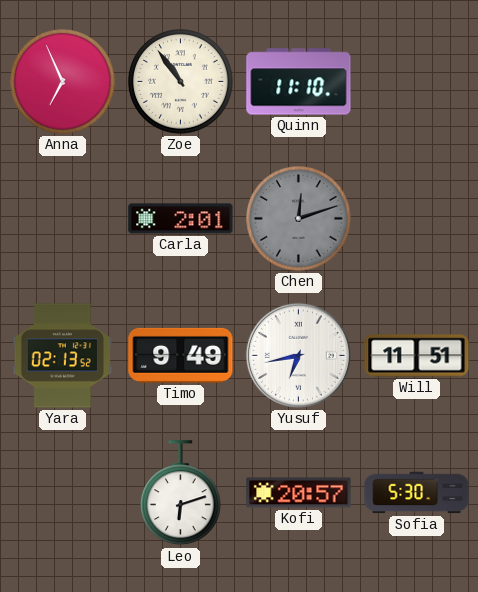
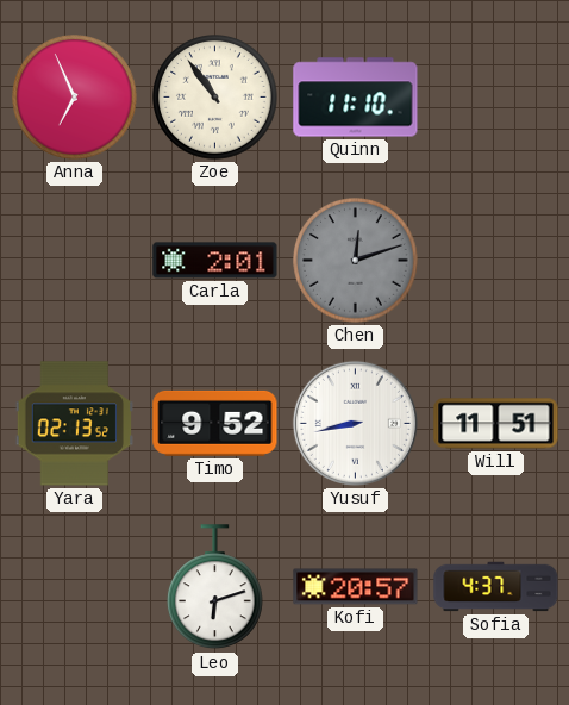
Timo: 9:49 -> 9:52
Yusuf: 6:43 -> 8:43
Sofia: 5:30 -> 4:37
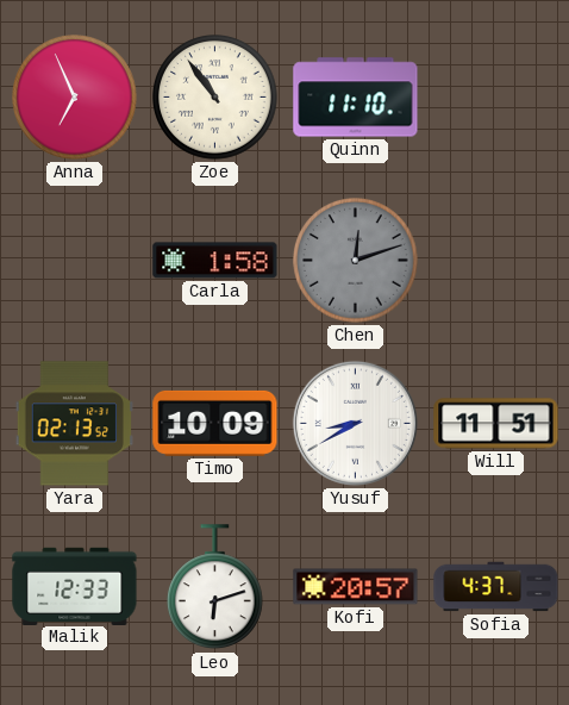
Carla: 2:01 -> 1:58
Timo: 9:52 -> 10:09
Yusuf: 8:43 -> 8:40
Malik: none -> 12:33
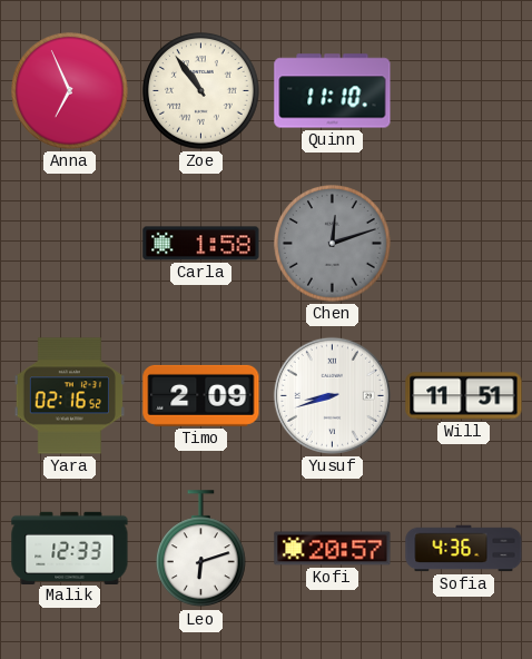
Yara: 02:13 -> 02:16
Timo: 10:09 -> 2:09
Yusuf: 8:40 -> 8:42
Sofia: 4:37 -> 4:36
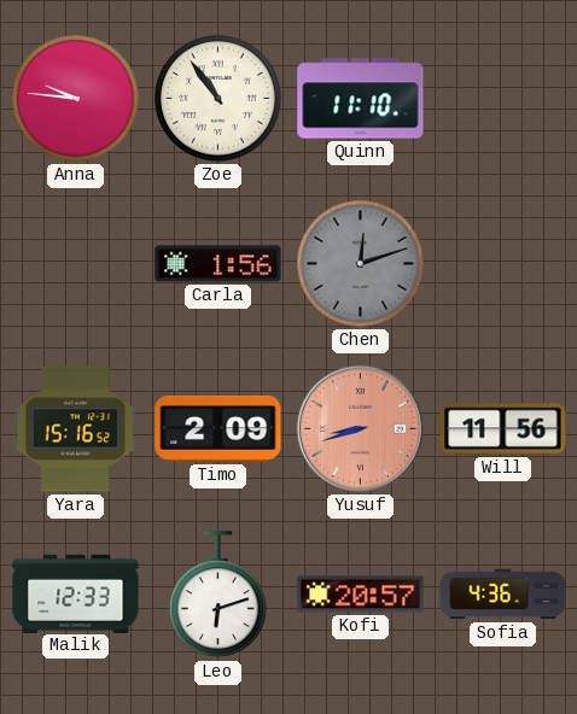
Anna: 6:56 -> 9:46
Carla: 1:58 -> 1:56
Yara: 02:16 -> 15:16
Yusuf dial: white -> salmon
Will: 11:51 -> 11:56
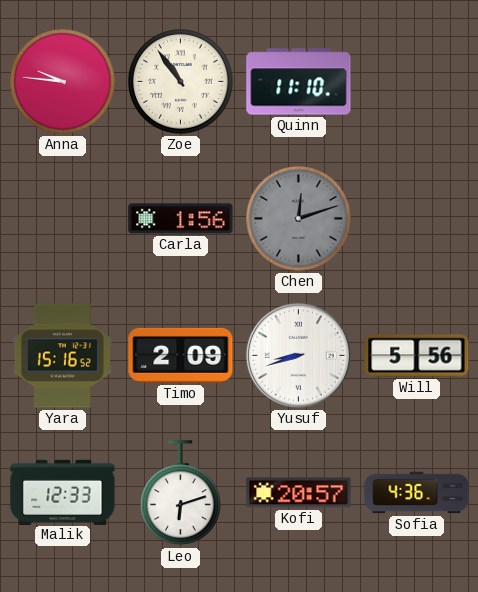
Yusuf dial: salmon -> white
Will: 11:56 -> 5:56
